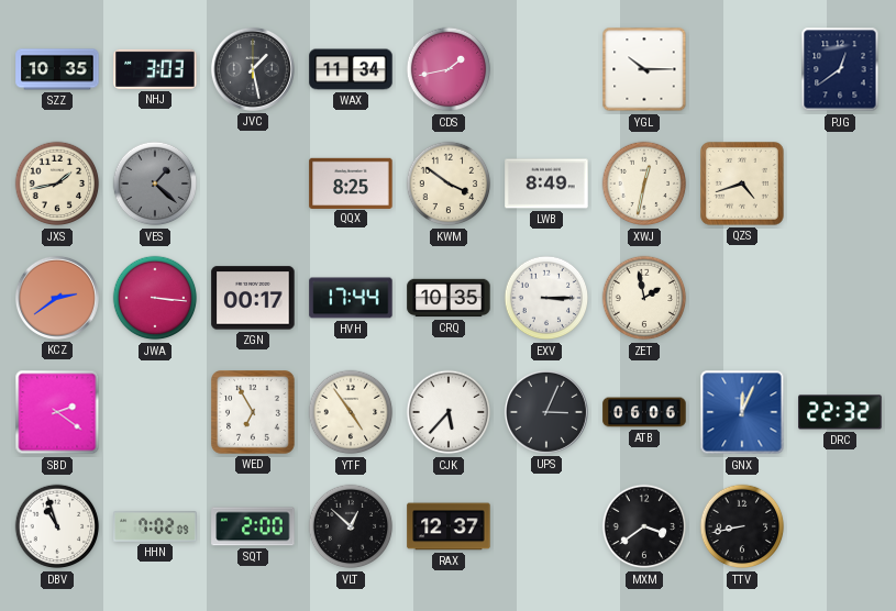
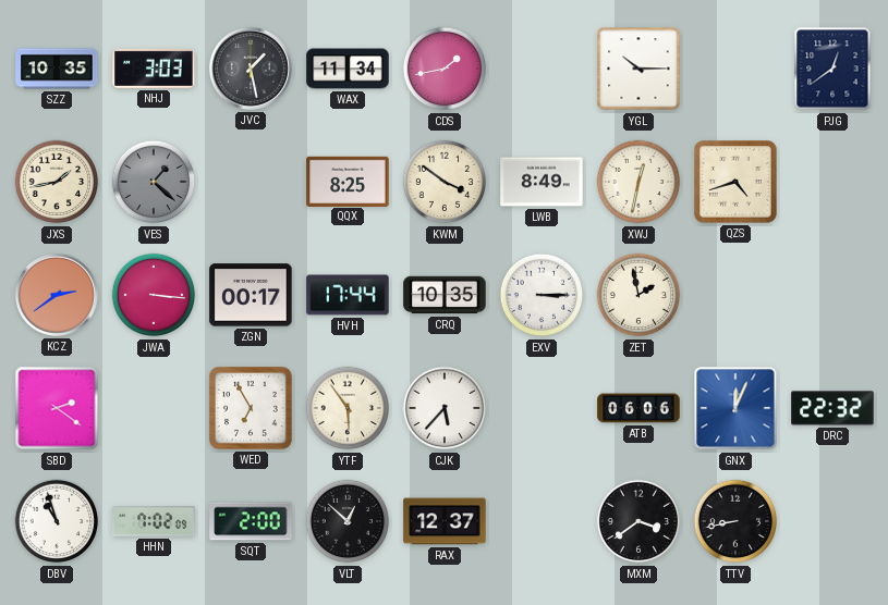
YTF: 4:54 -> 5:54
UPS: 3:04 -> none
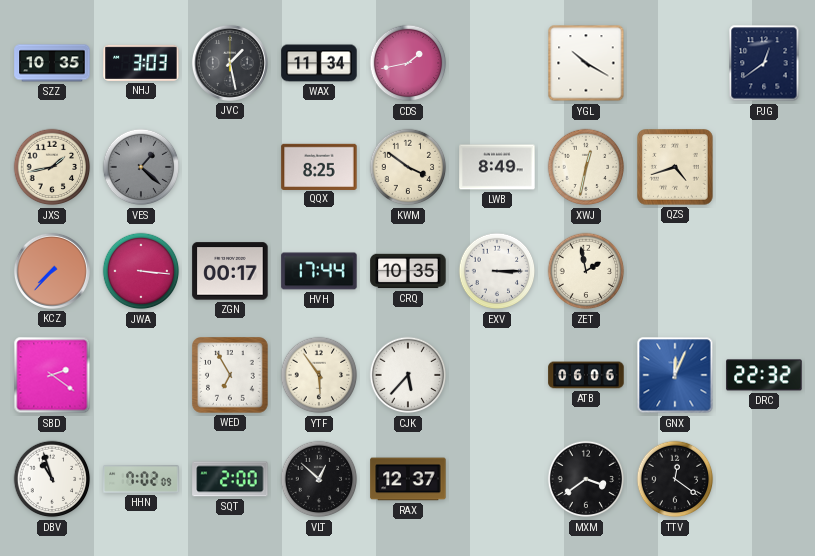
YGL: 10:15 -> 10:20
KCZ: 2:39 -> 7:37
TTV: 8:43 -> 12:21
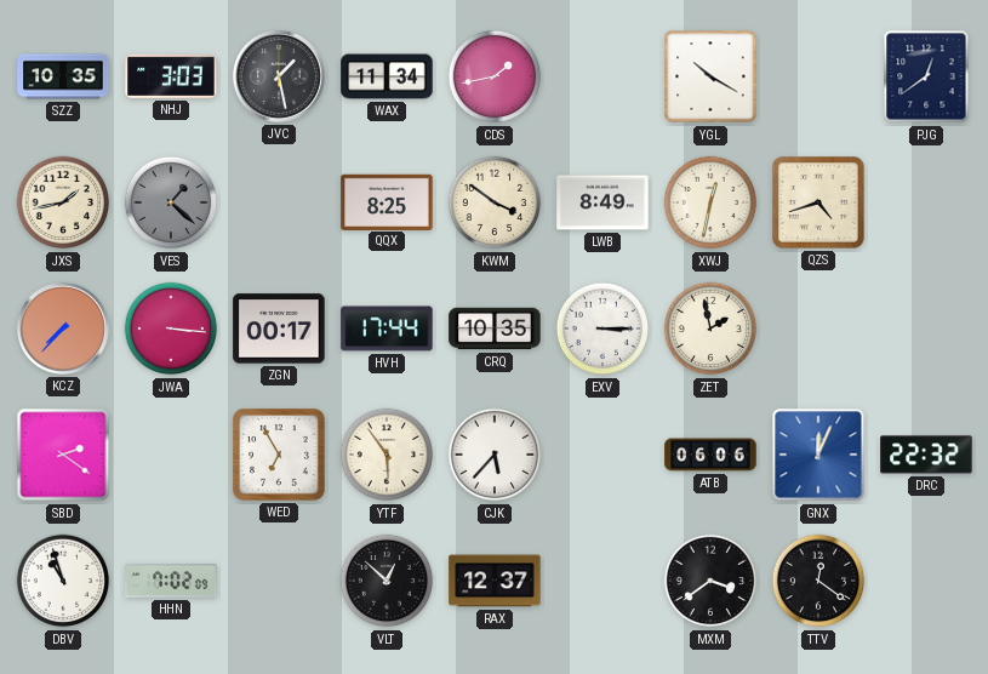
SQT: 2:00 -> none
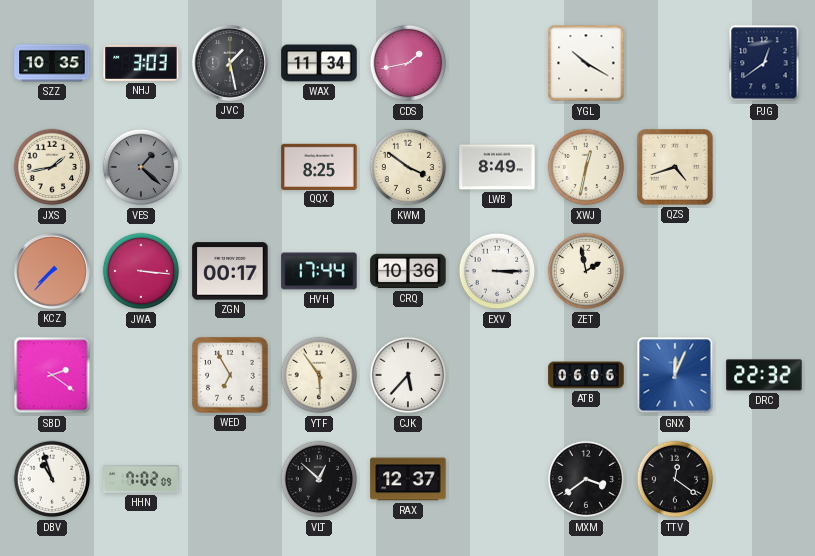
CRQ: 10:35 -> 10:36
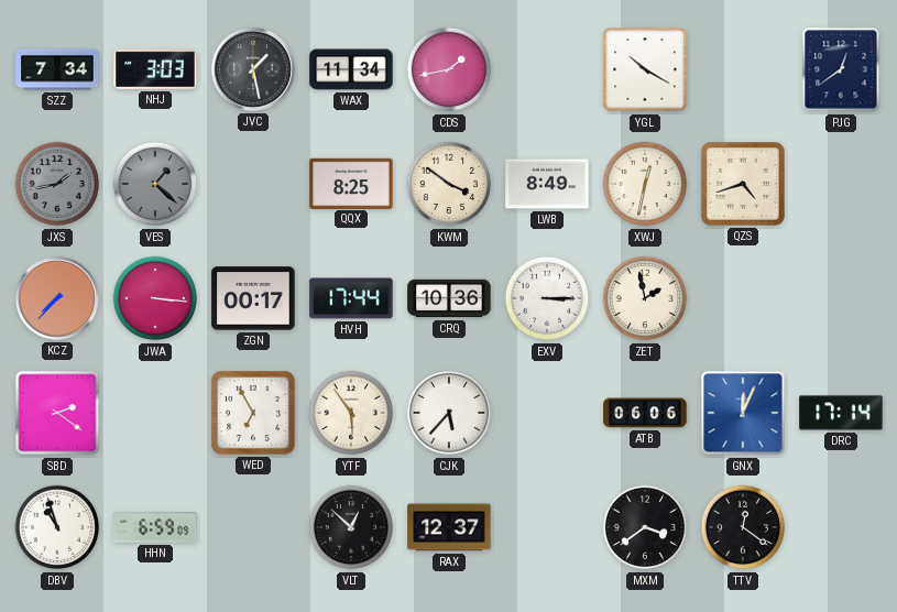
SZZ: 10:35 -> 7:34
JXS dial: cream -> grey
DRC: 22:32 -> 17:14
HHN: 7:02 -> 6:59
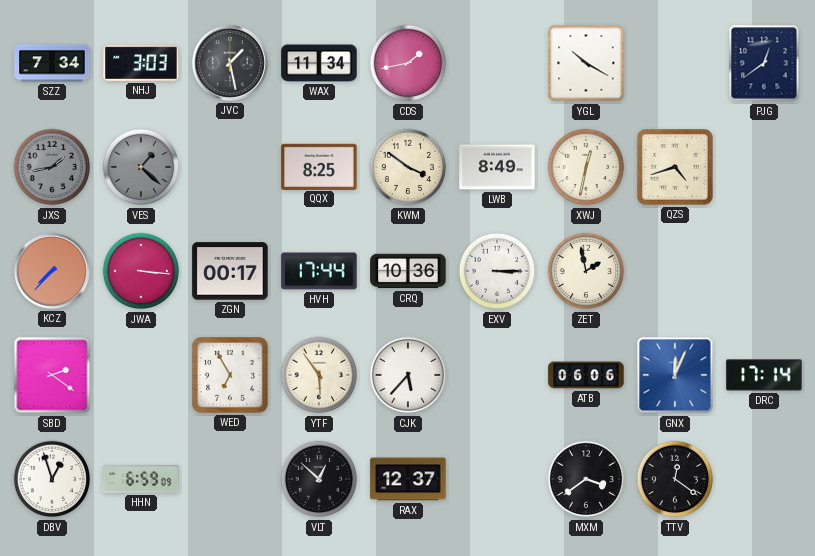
DBV: 10:57 -> 12:57
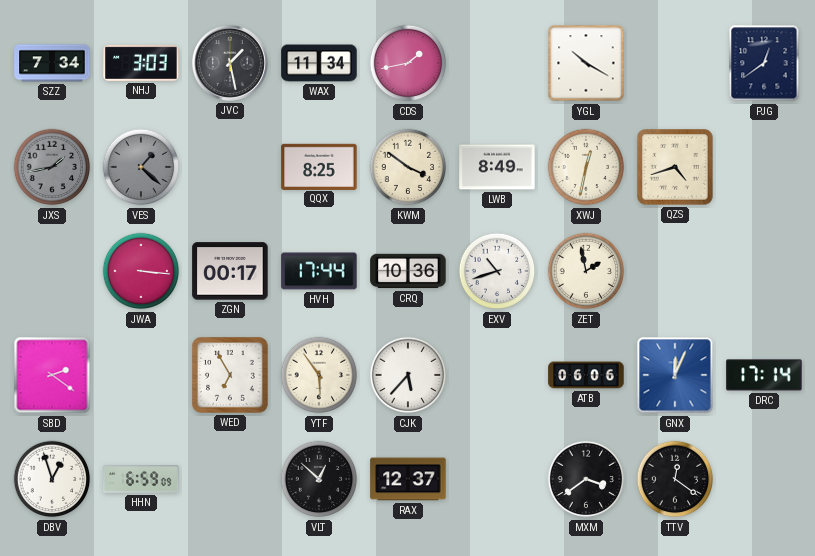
KCZ: 7:37 -> none
EXV: 3:15 -> 10:42
